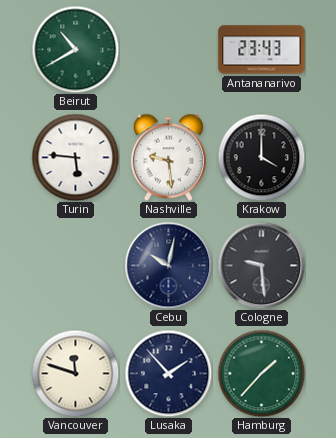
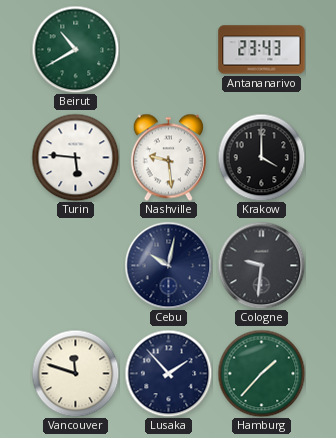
Cologne: 9:29 -> 9:31
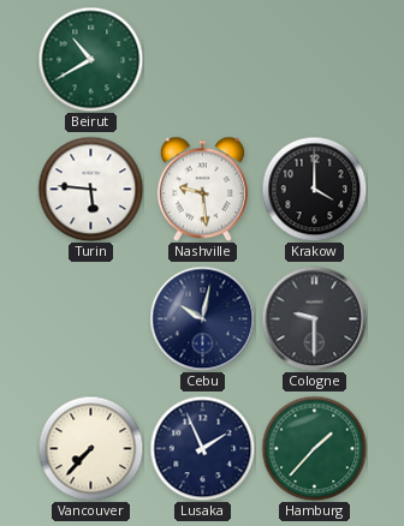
Antananarivo: 23:43 -> none
Cologne: 9:31 -> 9:30
Vancouver: 11:48 -> 7:37
Lusaka: 1:53 -> 1:56
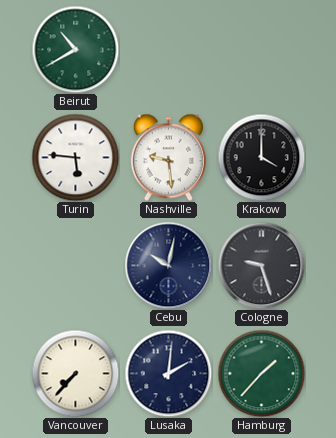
Cologne: 9:30 -> 9:27
Lusaka: 1:56 -> 2:01
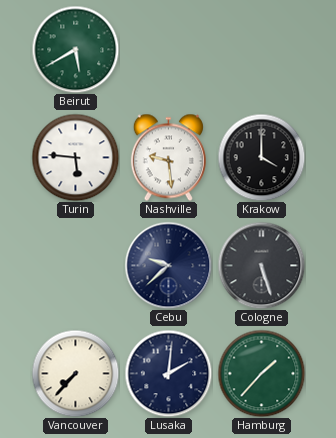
Beirut: 10:40 -> 5:40
Cebu: 10:02 -> 9:38
Cologne: 9:27 -> 5:27
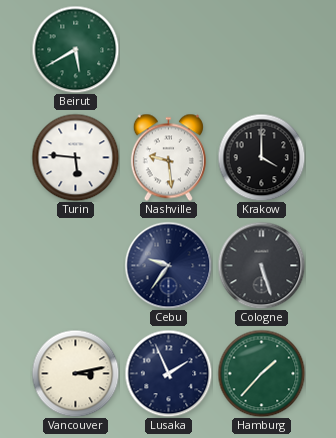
Cebu: 9:38 -> 9:36
Vancouver: 7:37 -> 3:13
Lusaka: 2:01 -> 1:56
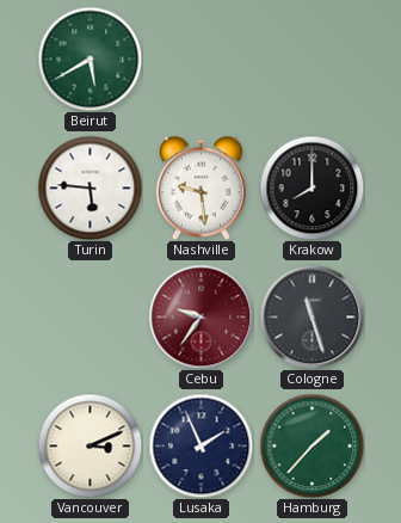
Krakow: 4:00 -> 8:00
Cebu dial: navy -> burgundy
Cologne: 5:27 -> 11:27
Vancouver: 3:13 -> 3:11
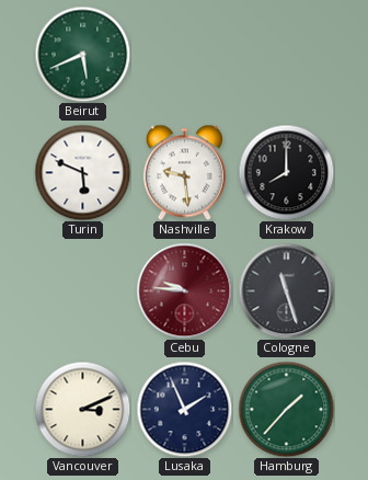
Beirut: 5:40 -> 5:41
Turin: 5:46 -> 5:49
Cebu: 9:36 -> 9:46
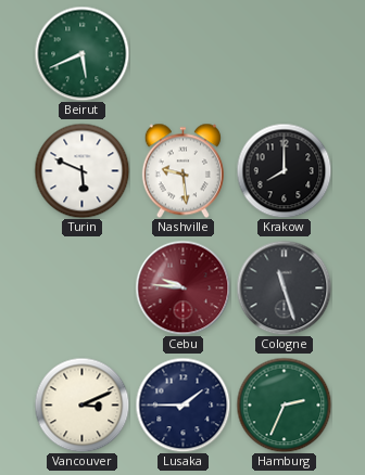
Lusaka: 1:56 -> 1:45
Hamburg: 1:37 -> 2:34
